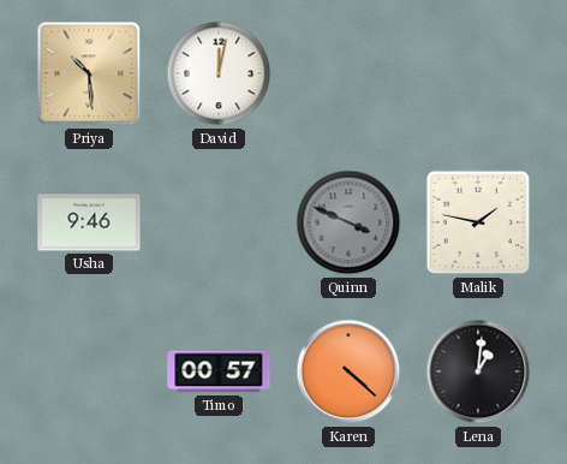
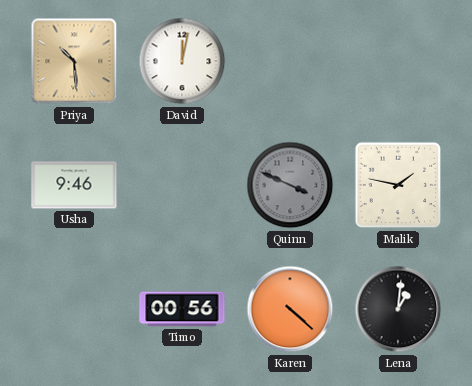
Timo: 00:57 -> 00:56
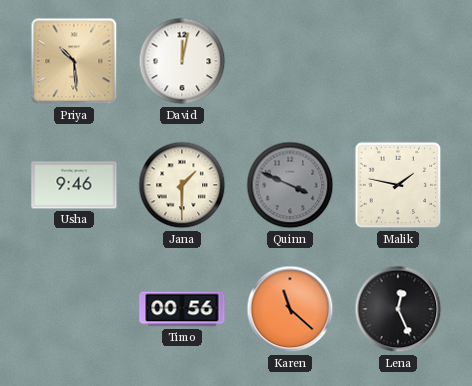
Jana: none -> 1:30
Karen: 4:22 -> 11:22
Lena: 1:01 -> 12:26
